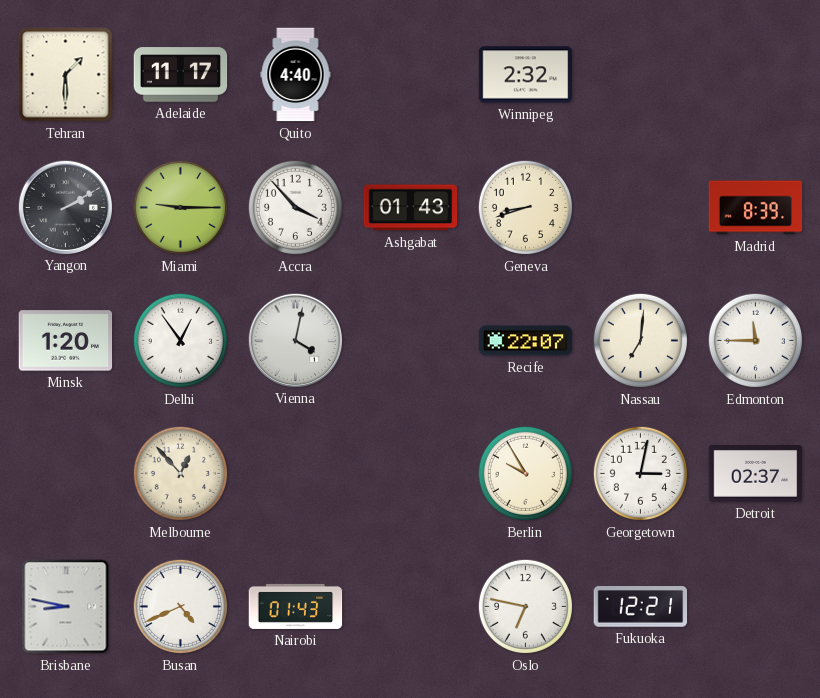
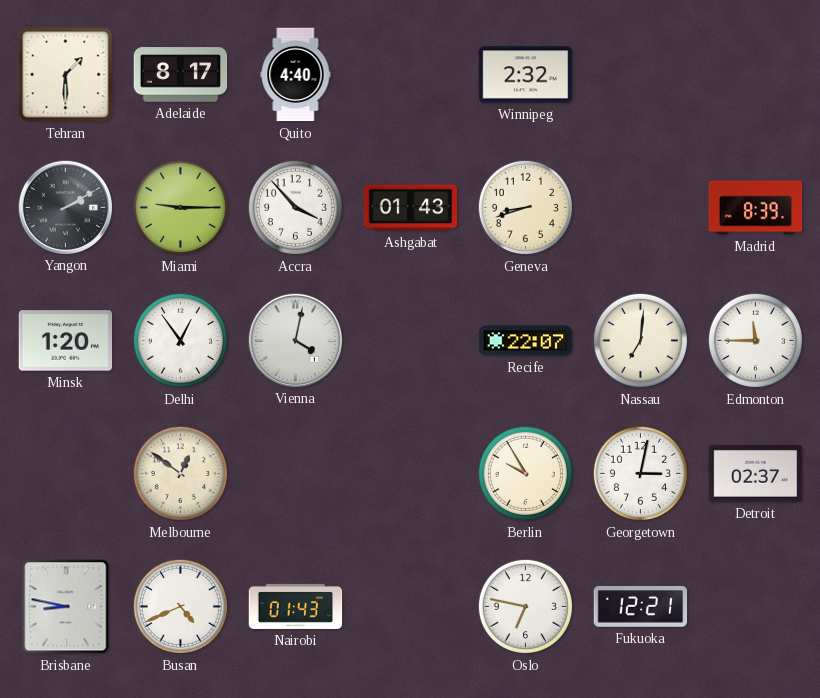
Adelaide: 11:17 -> 8:17
Melbourne: 12:53 -> 12:51
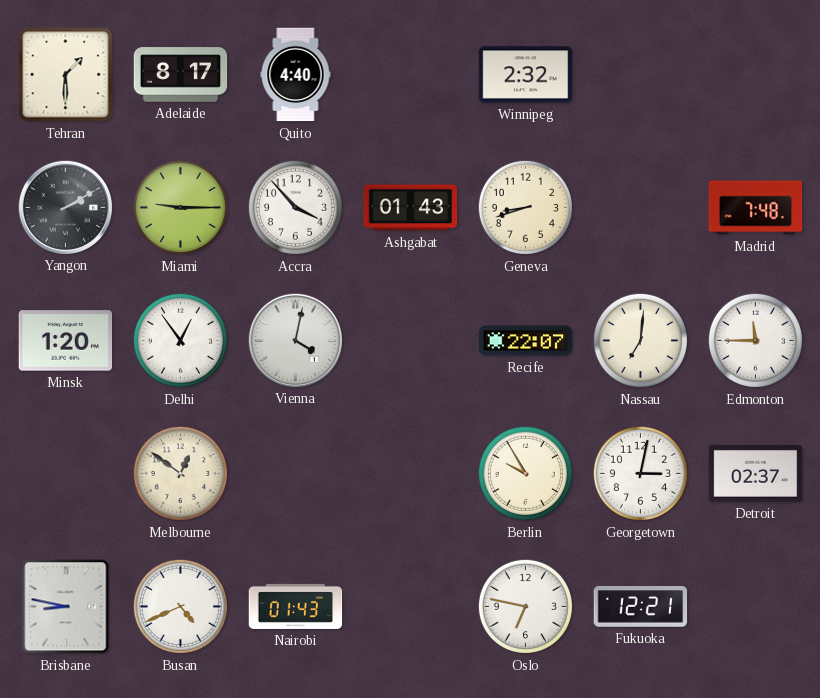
Madrid: 8:39 -> 7:48
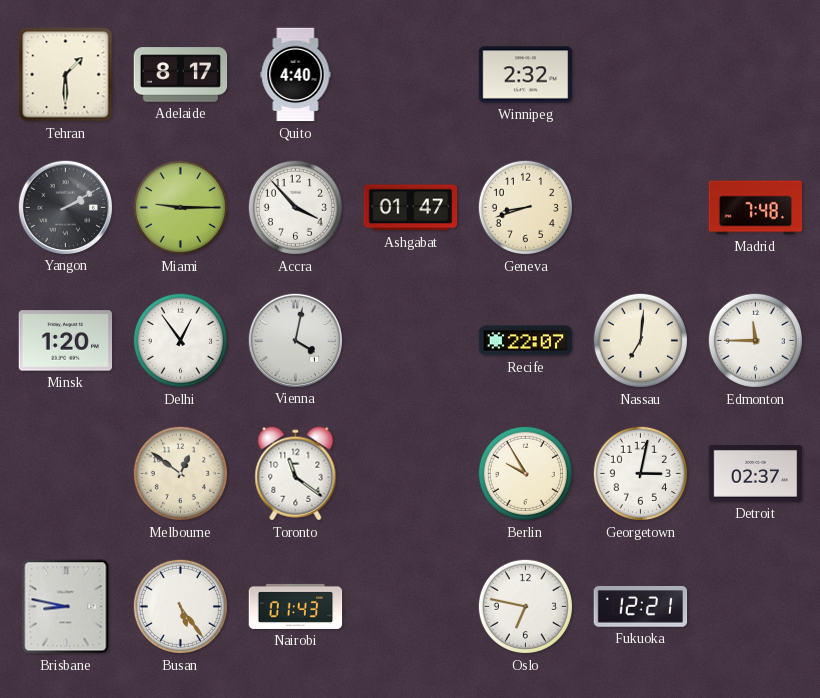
Ashgabat: 01:43 -> 01:47
Toronto: none -> 11:21
Busan: 4:41 -> 5:24
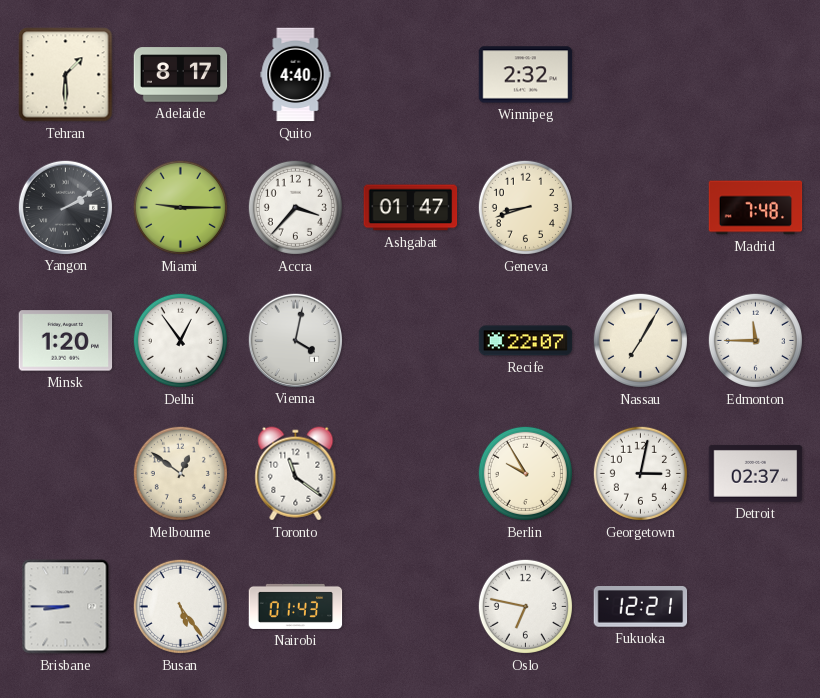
Accra: 3:53 -> 3:37
Nassau: 7:01 -> 7:05
Brisbane: 8:47 -> 8:45
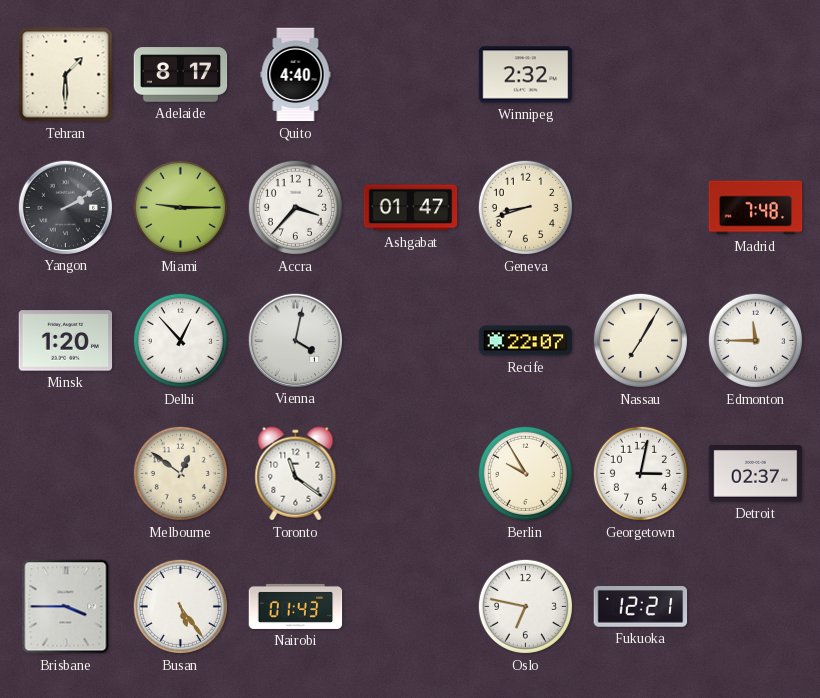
Delhi: 12:54 -> 12:53
Brisbane: 8:45 -> 3:45
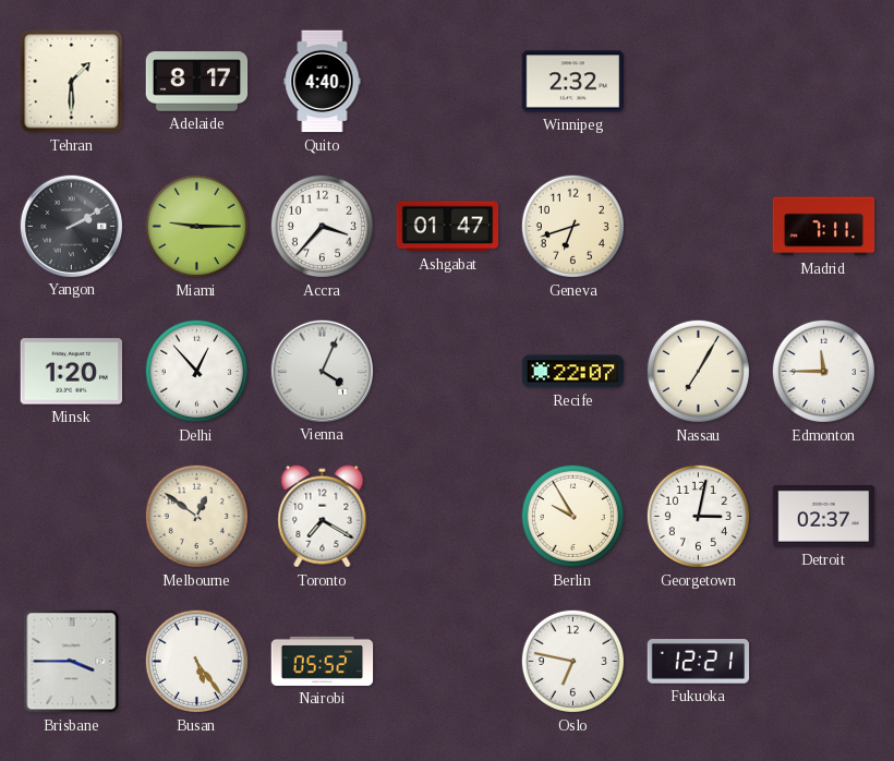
Geneva: 8:42 -> 6:42
Madrid: 7:48 -> 7:11
Vienna: 4:02 -> 4:04
Toronto: 11:21 -> 7:20
Nairobi: 01:43 -> 05:52
